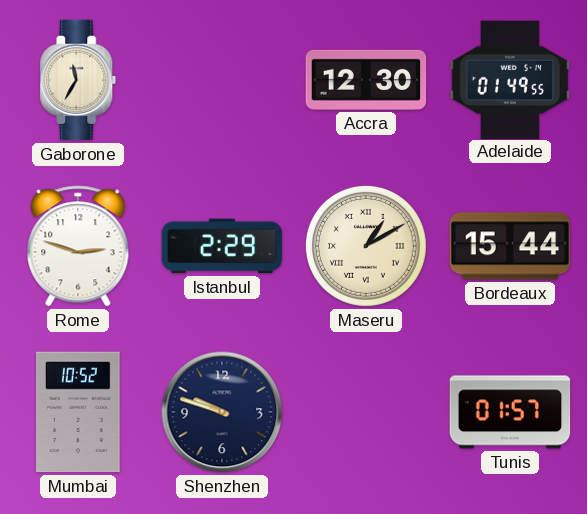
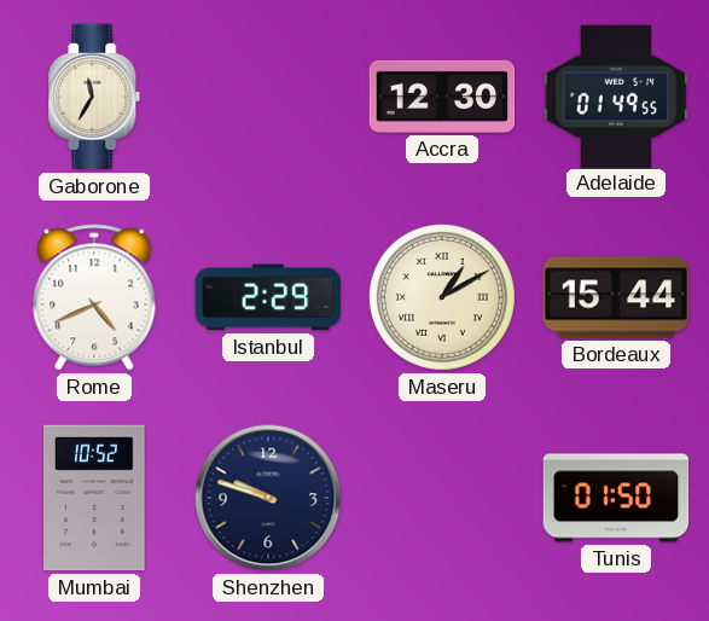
Rome: 2:48 -> 4:41
Tunis: 01:57 -> 01:50
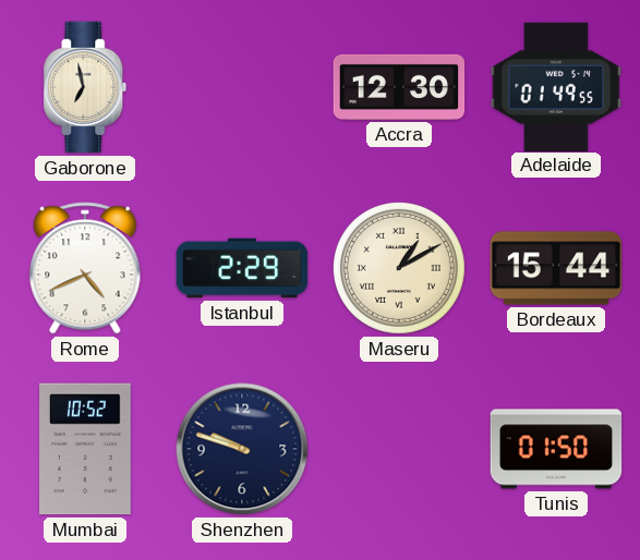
Gaborone: 11:35 -> 6:58
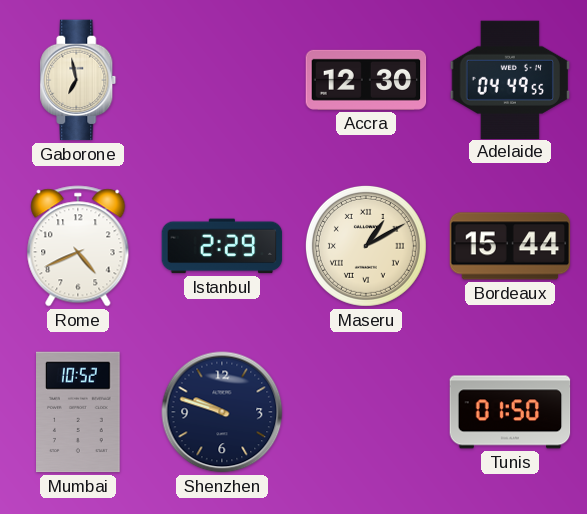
Adelaide: 01:49 -> 04:49
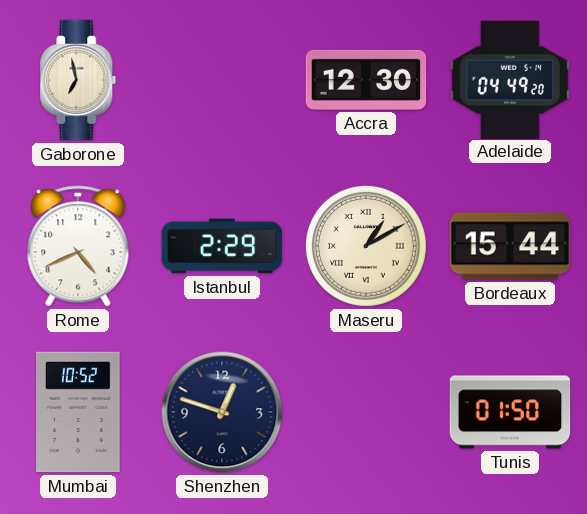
Adelaide: 04:49:55 -> 04:49:20
Shenzhen: 9:48 -> 12:48
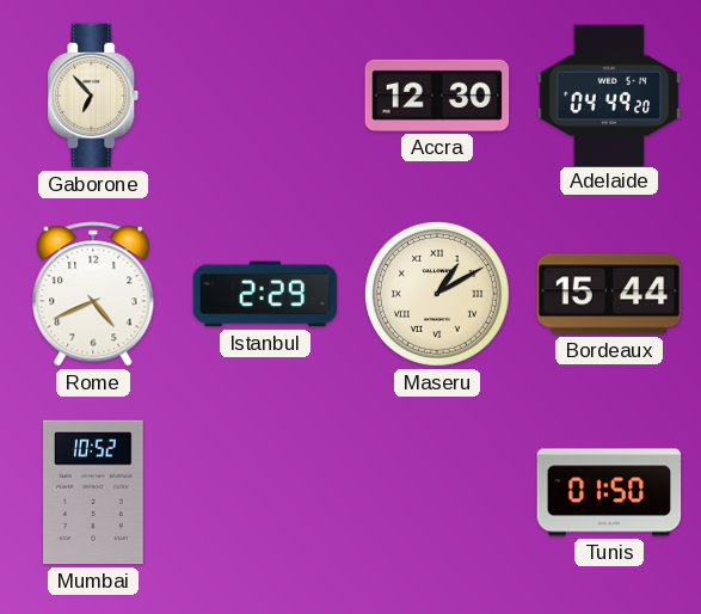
Gaborone: 6:58 -> 6:53
Shenzhen: 12:48 -> none
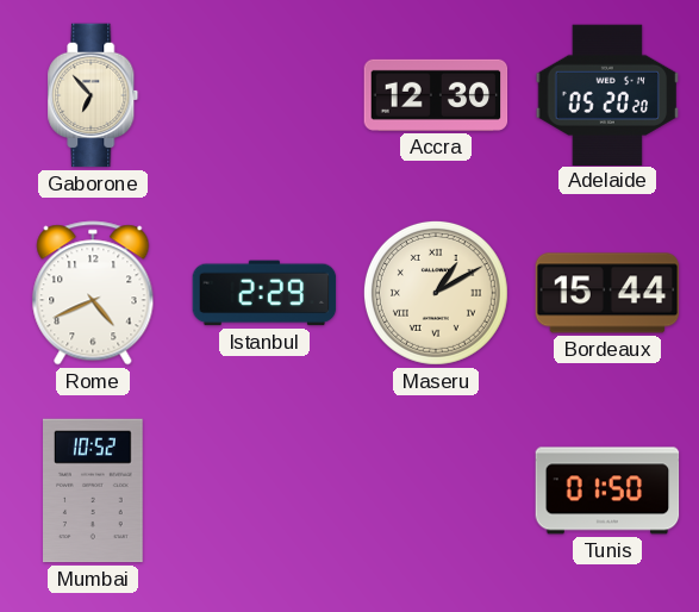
Adelaide: 04:49 -> 05:20
